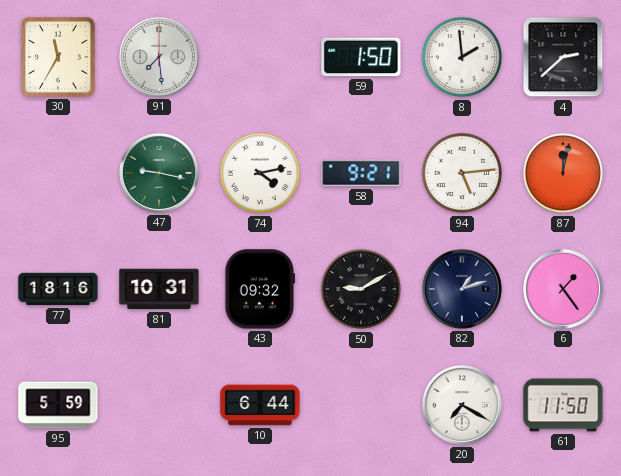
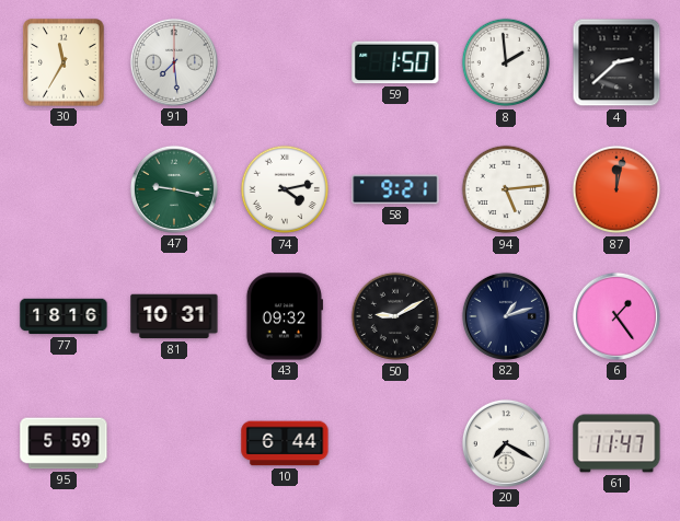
61: 11:50 -> 11:47
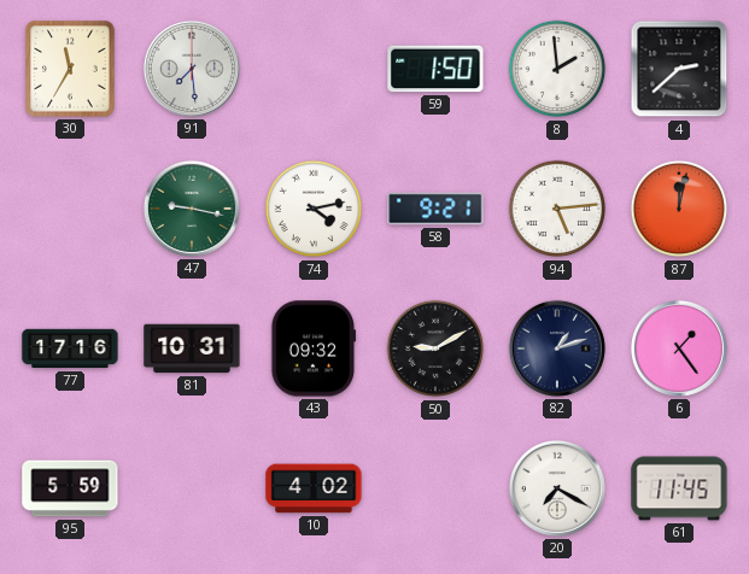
77: 18:16 -> 17:16
10: 6:44 -> 4:02
61: 11:47 -> 11:45
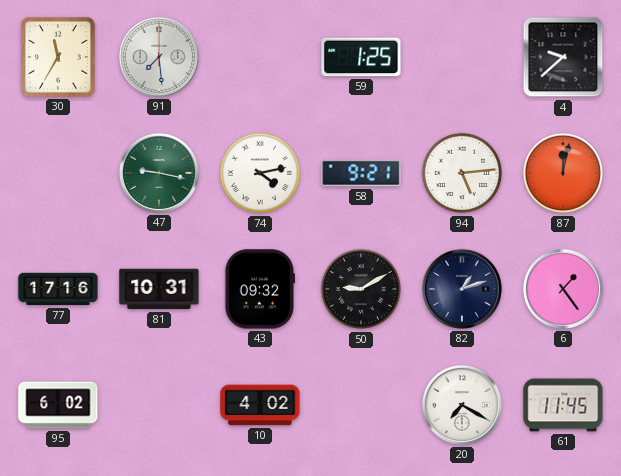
59: 1:50 -> 1:25
8: 1:59 -> none
4: 2:38 -> 9:38
95: 5:59 -> 6:02
